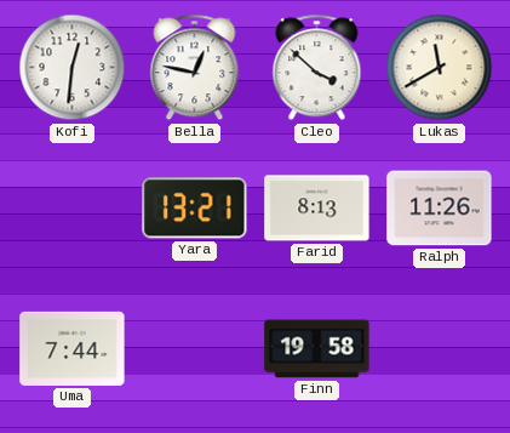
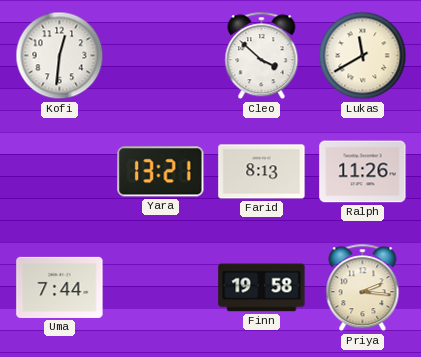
Bella: 12:47 -> none
Priya: none -> 2:16
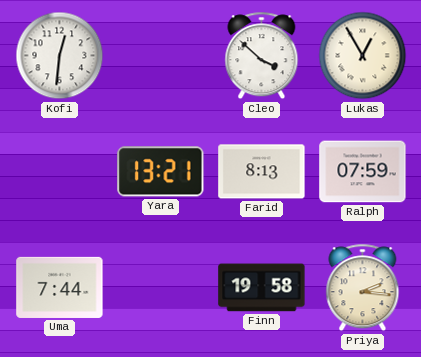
Lukas: 11:40 -> 12:55
Ralph: 11:26 -> 07:59
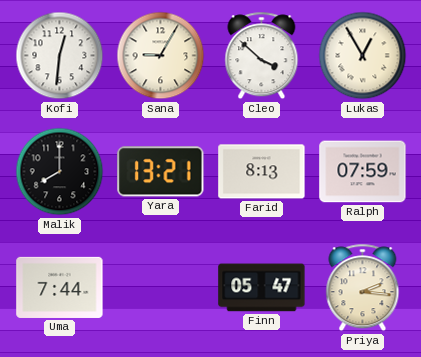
Sana: none -> 9:05
Malik: none -> 8:00
Finn: 19:58 -> 05:47
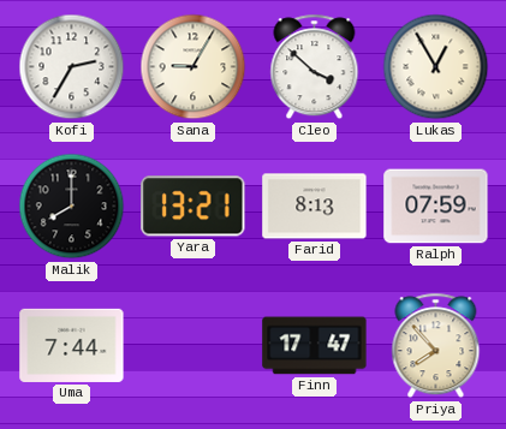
Kofi: 12:31 -> 2:35
Finn: 05:47 -> 17:47
Priya: 2:16 -> 7:53
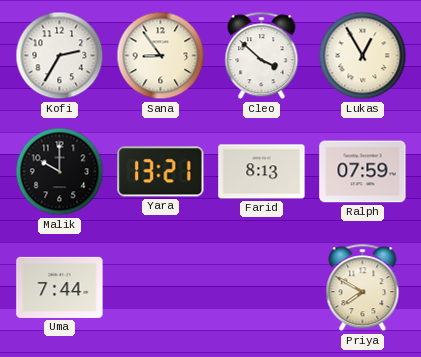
Sana: 9:05 -> 8:54
Malik: 8:00 -> 10:00
Finn: 17:47 -> none
Priya: 7:53 -> 7:50
